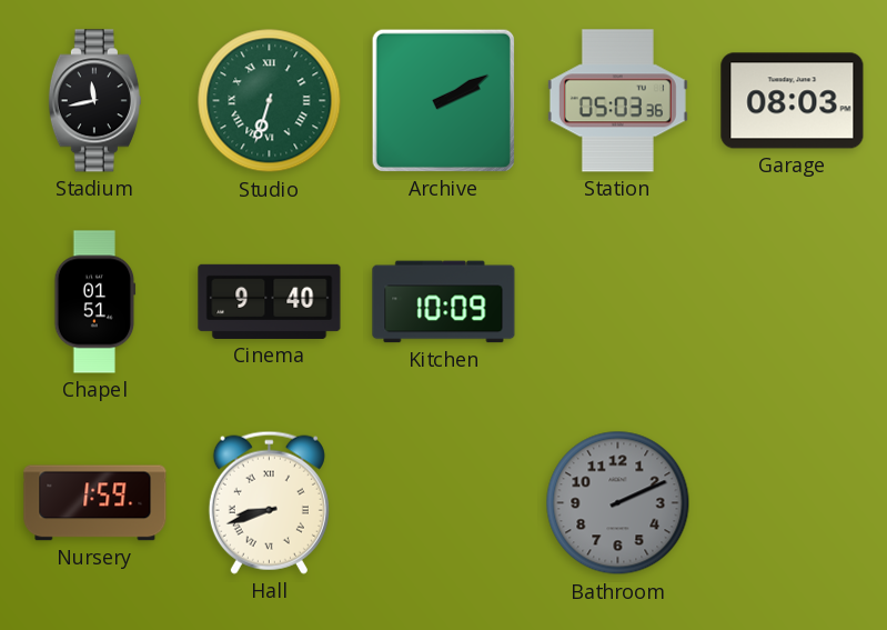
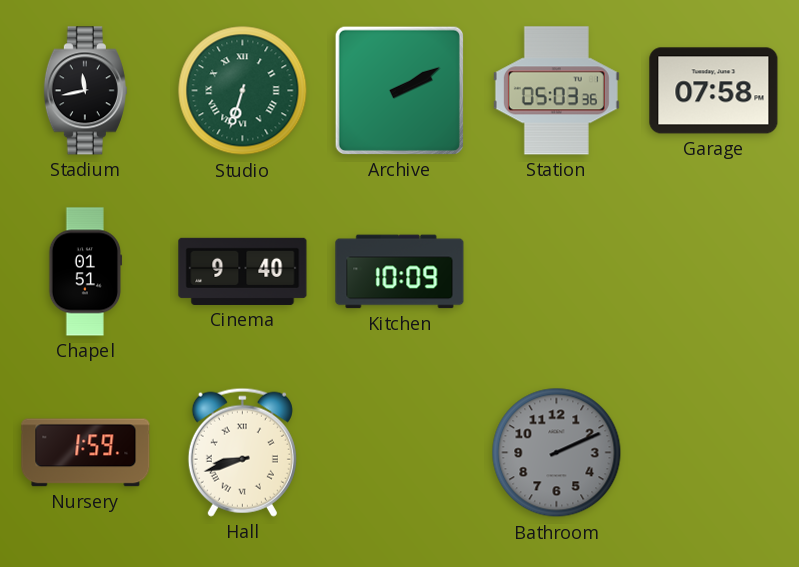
Garage: 08:03 -> 07:58
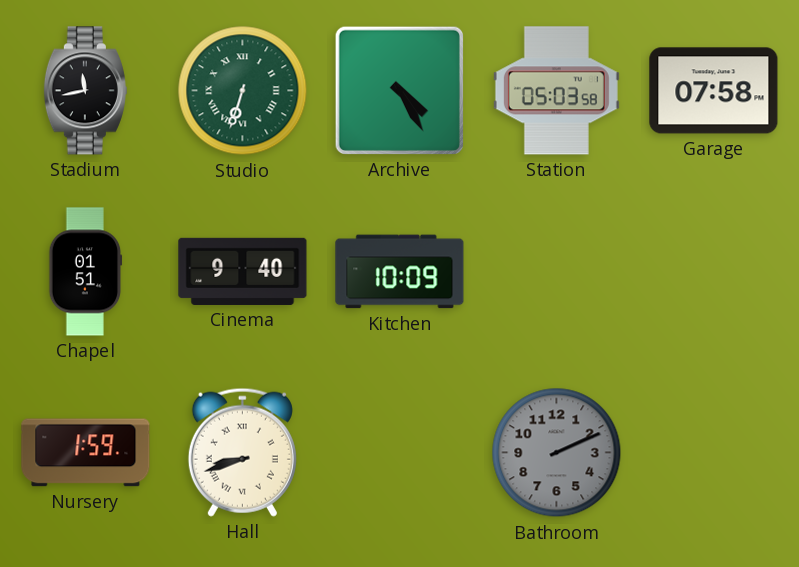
Archive: 2:10 -> 4:25
Station: 05:03:36 -> 05:03:58
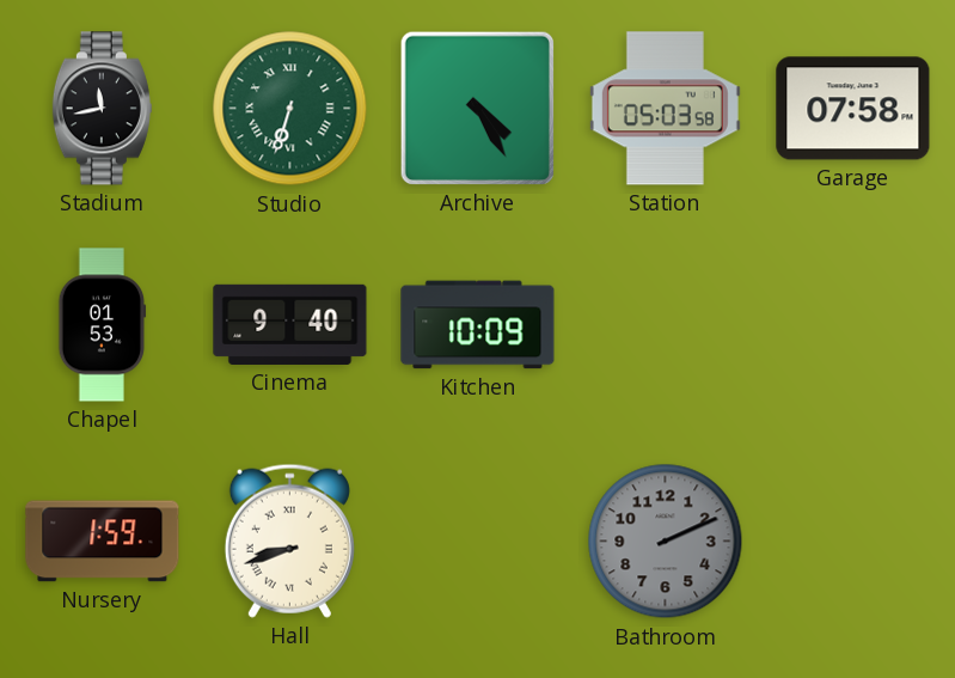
Chapel: 01:51 -> 01:53
